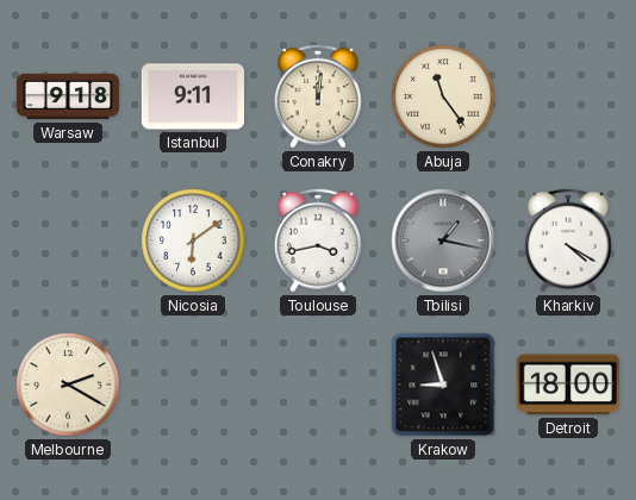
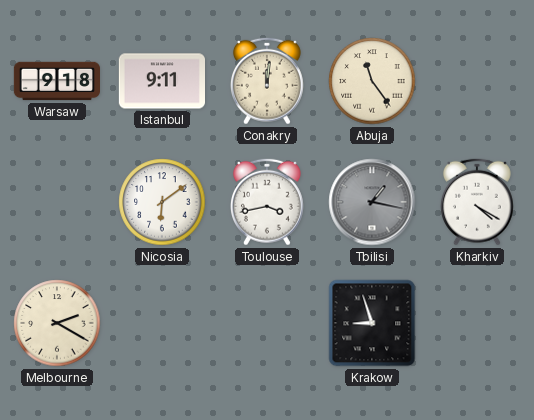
Detroit: 18:00 -> none
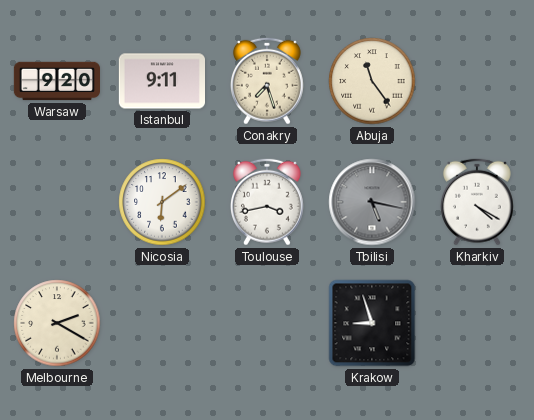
Warsaw: 9:18 -> 9:20
Conakry: 12:01 -> 7:27
Tbilisi: 1:17 -> 5:17
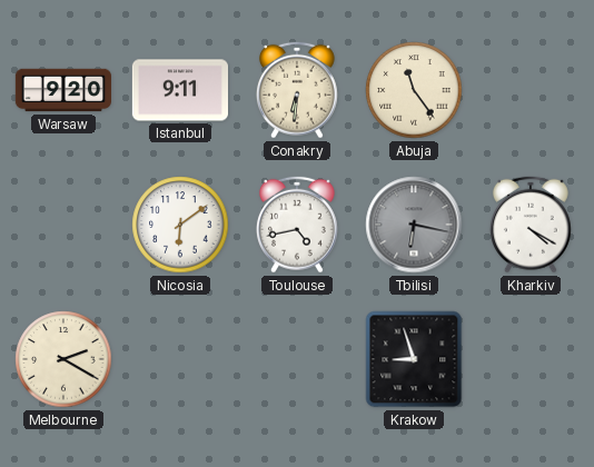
Conakry: 7:27 -> 6:31
Toulouse: 3:43 -> 4:43
Tbilisi: 5:17 -> 6:17
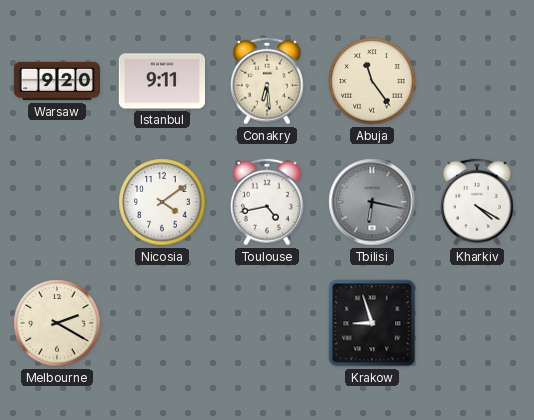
Conakry: 6:31 -> 6:29
Nicosia: 6:09 -> 4:09
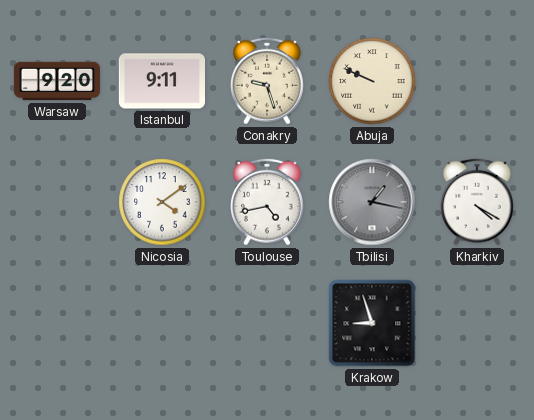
Conakry: 6:29 -> 9:27
Abuja: 11:24 -> 9:49
Tbilisi: 6:17 -> 1:17
Melbourne: 2:20 -> none
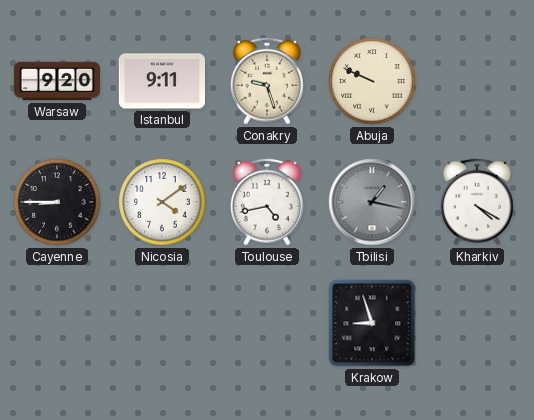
Cayenne: none -> 8:45
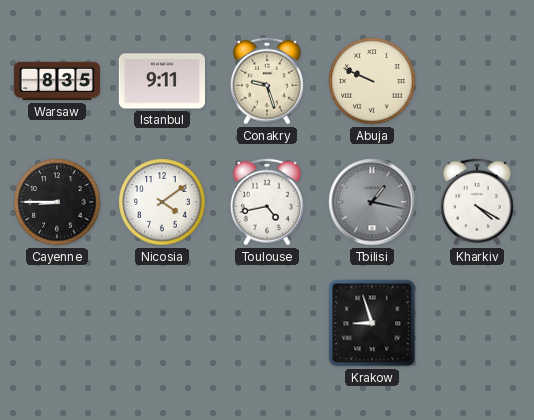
Warsaw: 9:20 -> 8:35
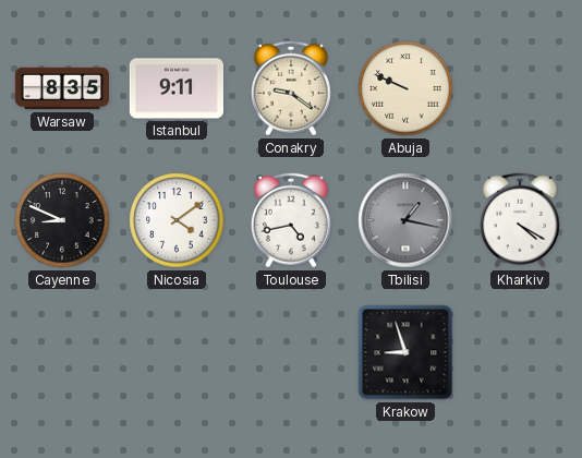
Conakry: 9:27 -> 9:21
Cayenne: 8:45 -> 8:49
